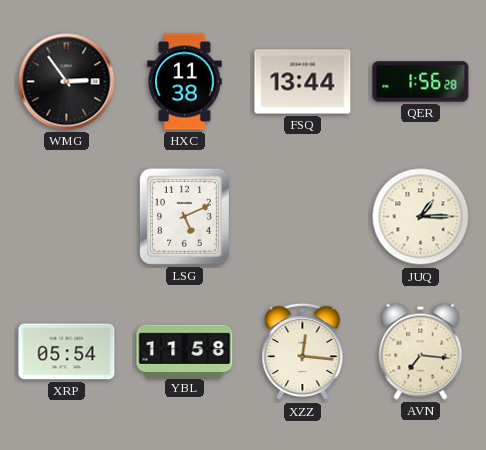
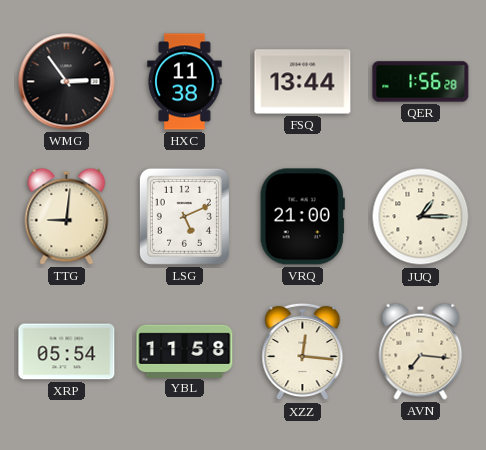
TTG: none -> 9:01
VRQ: none -> 21:00
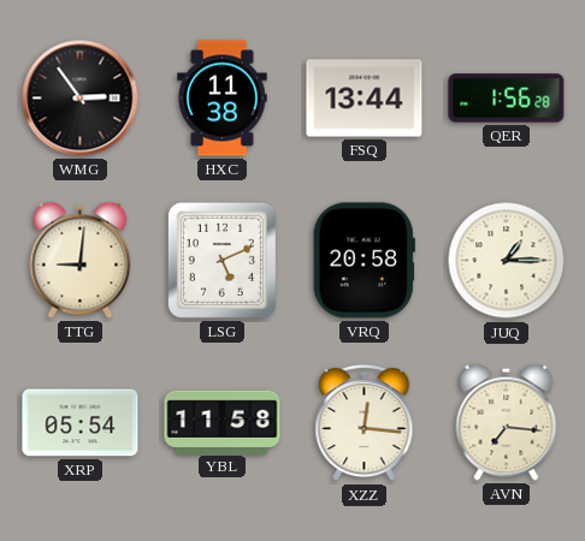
VRQ: 21:00 -> 20:58
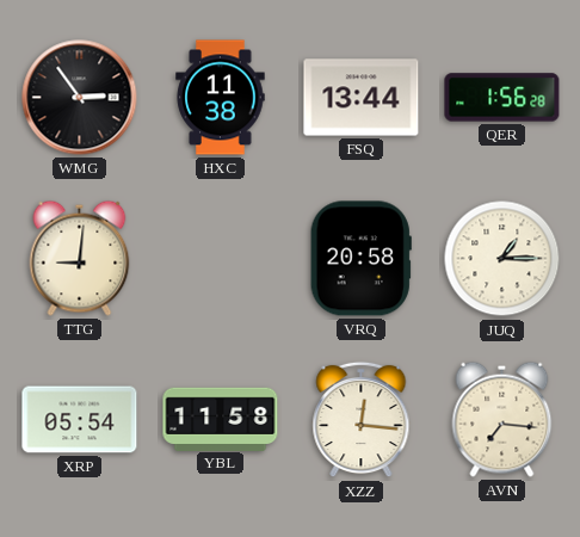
LSG: 5:11 -> none
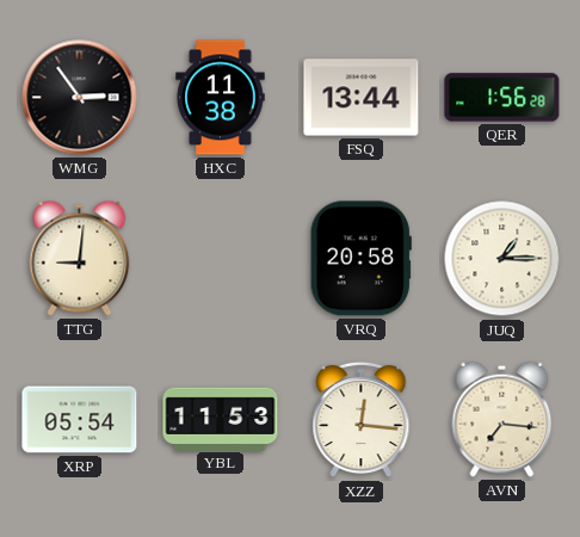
YBL: 11:58 -> 11:53
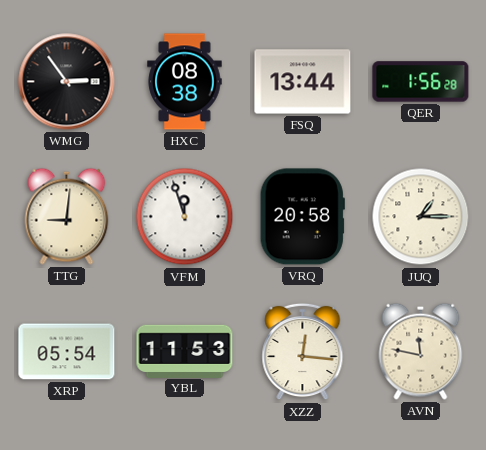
HXC: 11:38 -> 08:38
VFM: none -> 11:57
AVN: 7:16 -> 11:47
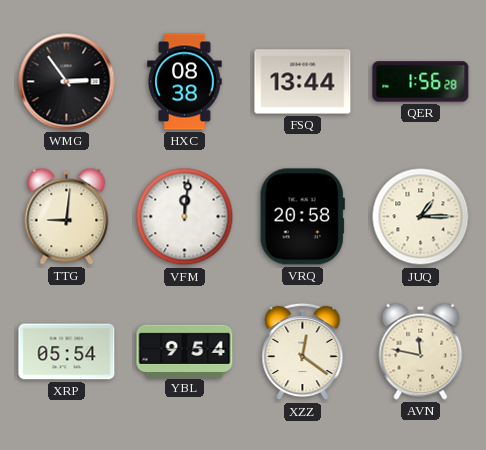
VFM: 11:57 -> 12:01
YBL: 11:53 -> 9:54
XZZ: 12:16 -> 12:21
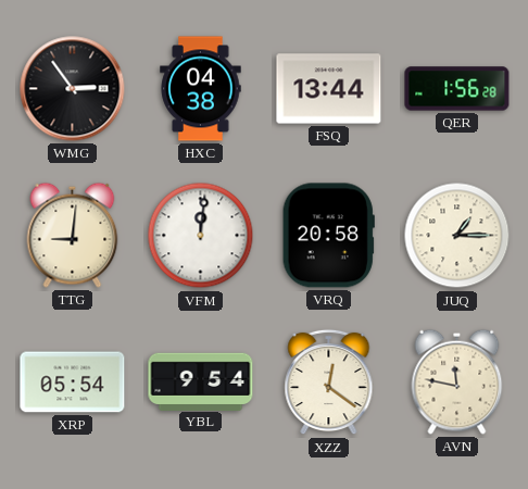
HXC: 08:38 -> 04:38
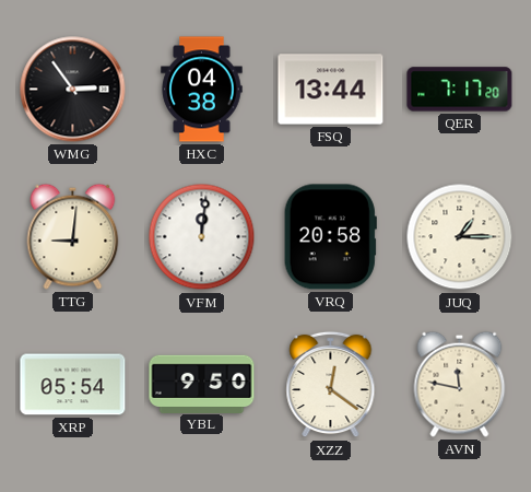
QER: 1:56 -> 7:17
YBL: 9:54 -> 9:50
